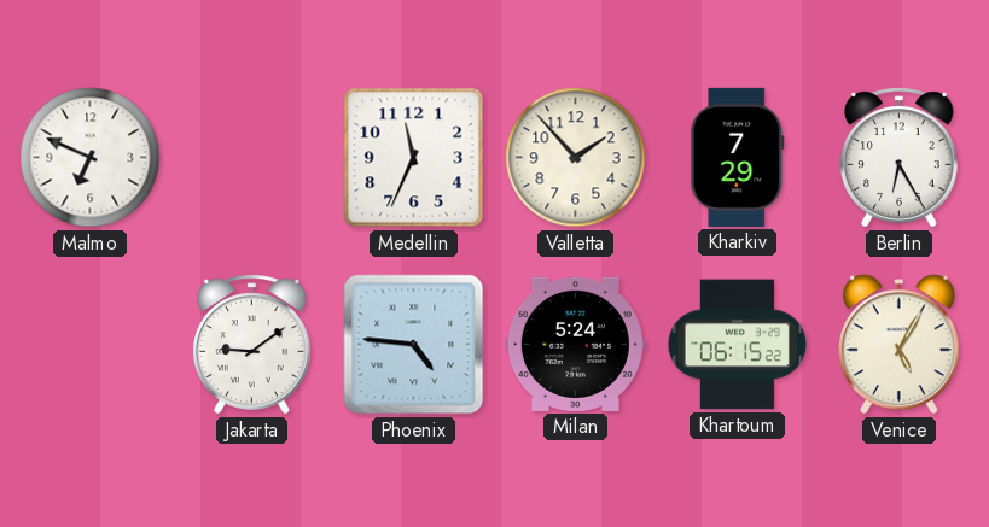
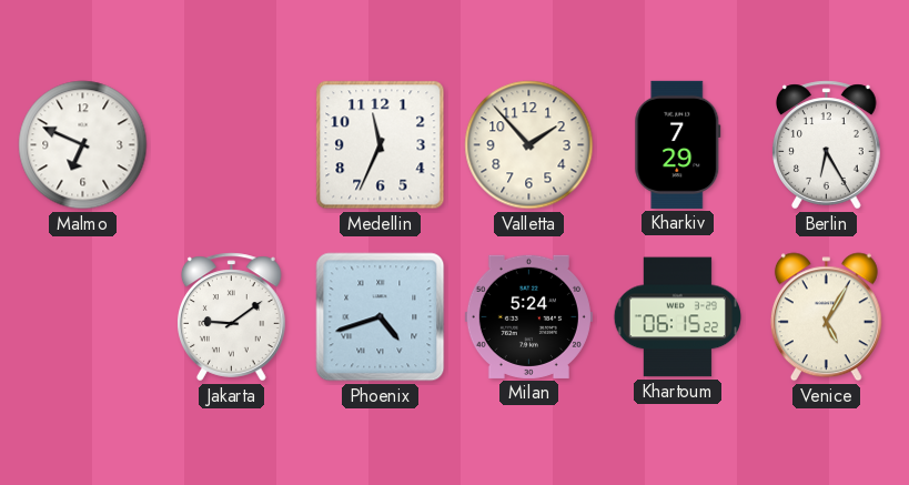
Phoenix: 4:46 -> 4:42
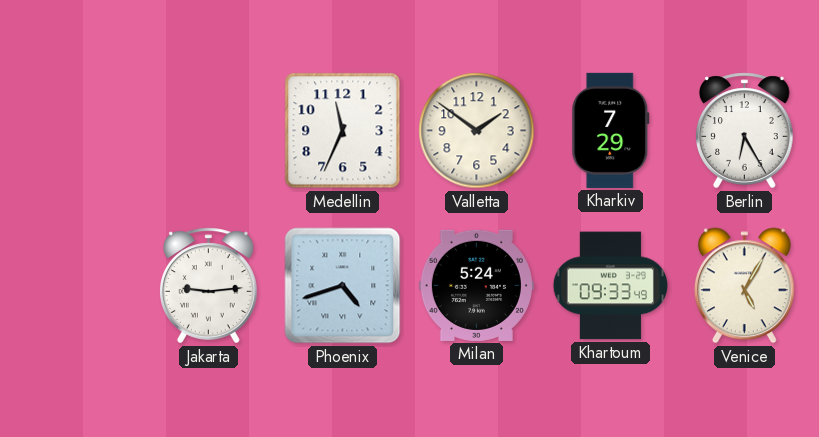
Malmo: 6:49 -> none
Valletta: 1:53 -> 1:51
Jakarta: 9:09 -> 9:14
Khartoum: 06:15 -> 09:33
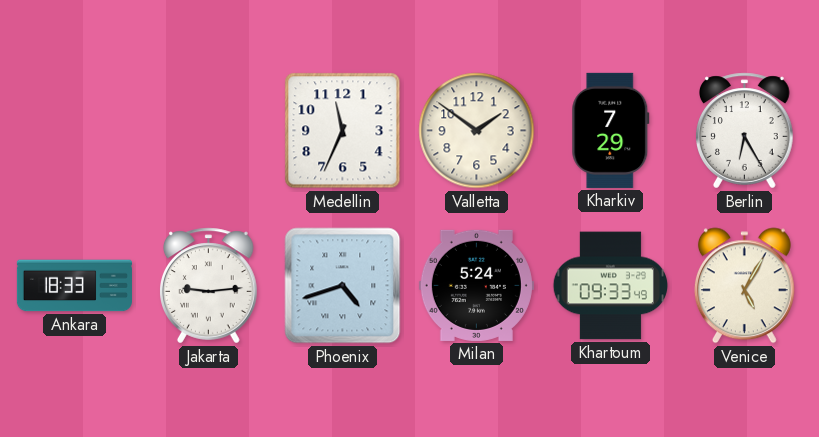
Ankara: none -> 18:33
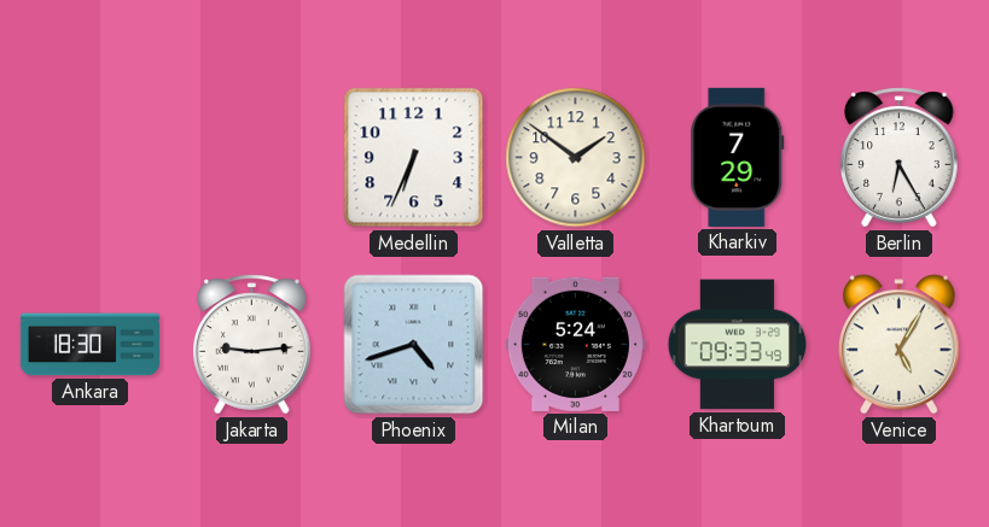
Medellin: 11:34 -> 6:34
Ankara: 18:33 -> 18:30
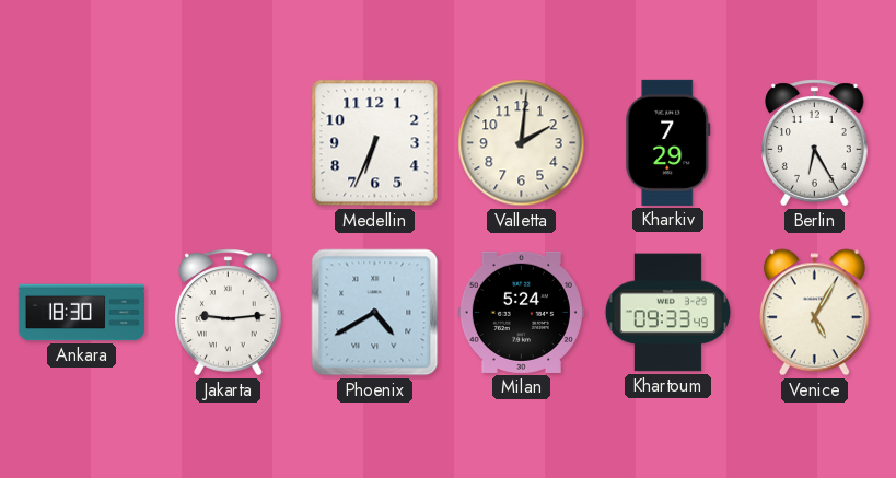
Valletta: 1:51 -> 2:01
Phoenix: 4:42 -> 4:40
